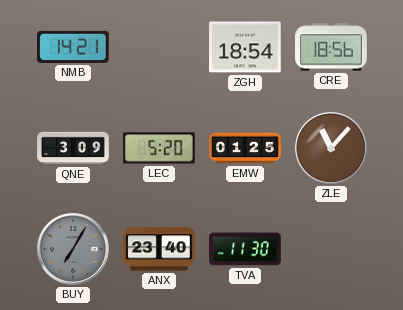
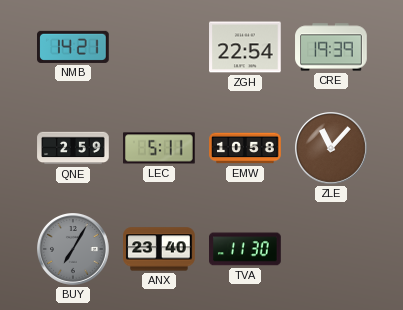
ZGH: 18:54 -> 22:54
CRE: 18:56 -> 19:39
QNE: 3:09 -> 2:59
LEC: 5:20 -> 5:11
EMW: 01:25 -> 10:58
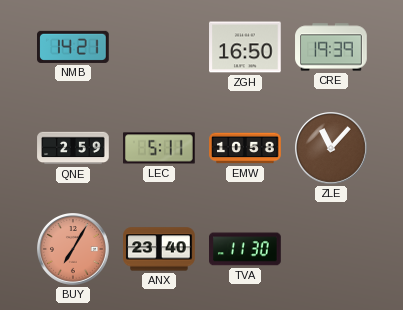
ZGH: 22:54 -> 16:50
BUY dial: grey -> salmon
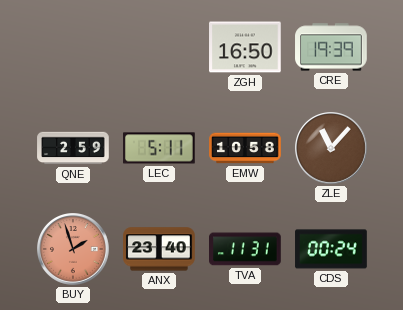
NMB: 14:21 -> none
BUY: 7:05 -> 1:57
TVA: 11:30 -> 11:31
CDS: none -> 00:24
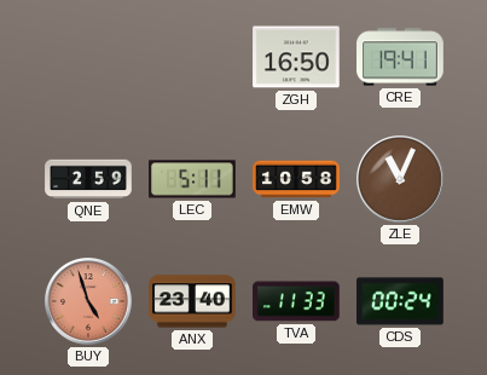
CRE: 19:39 -> 19:41
ZLE: 11:07 -> 11:04
BUY: 1:57 -> 4:57
TVA: 11:31 -> 11:33
